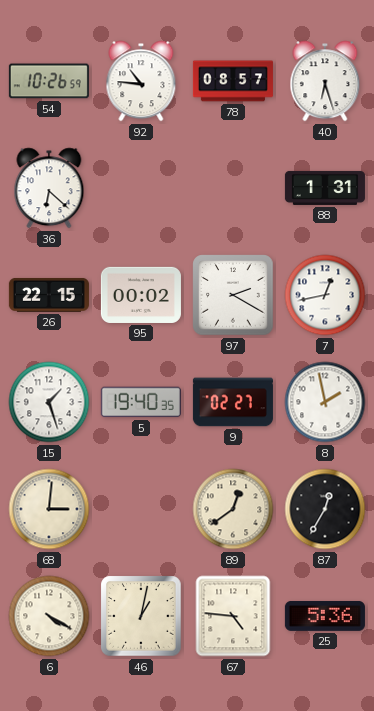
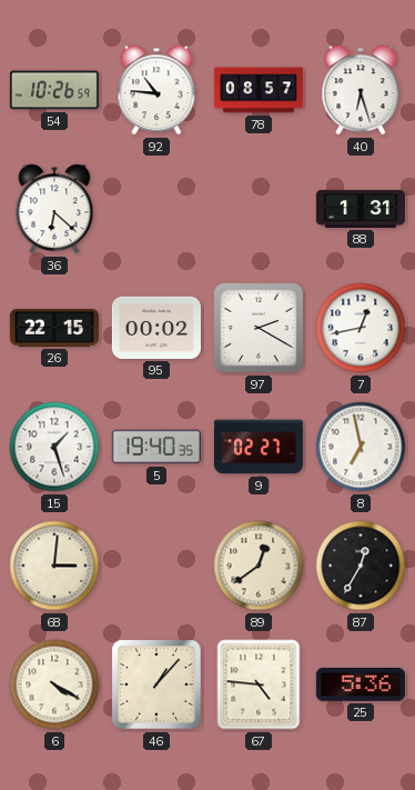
8: 1:58 -> 6:58
46: 1:02 -> 1:07
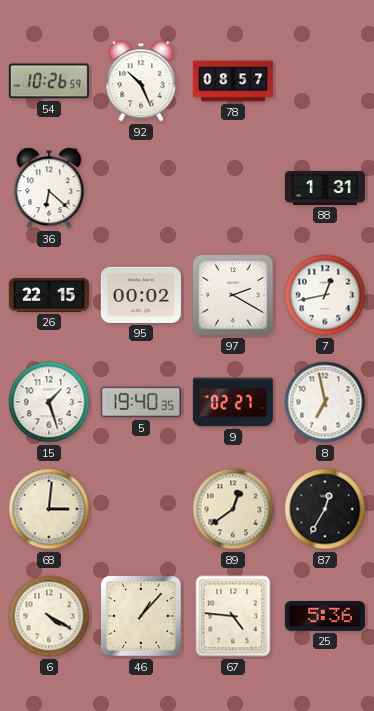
92: 10:46 -> 10:26
40: 6:27 -> none
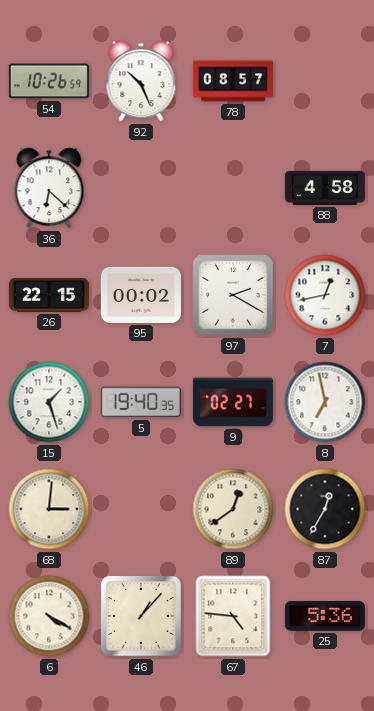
88: 1:31 -> 4:58
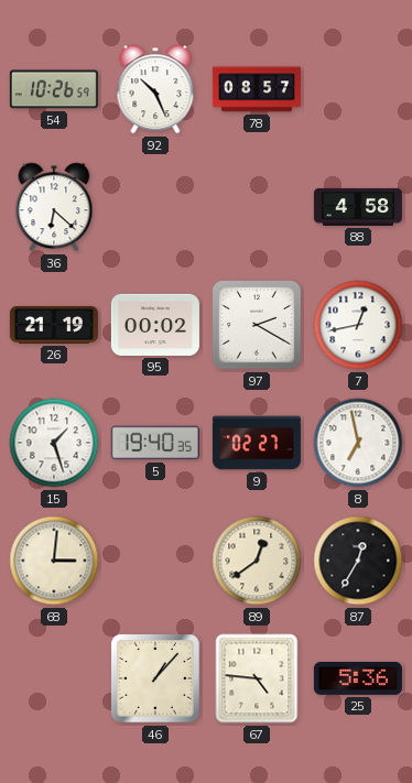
26: 22:15 -> 21:19
6: 4:20 -> none
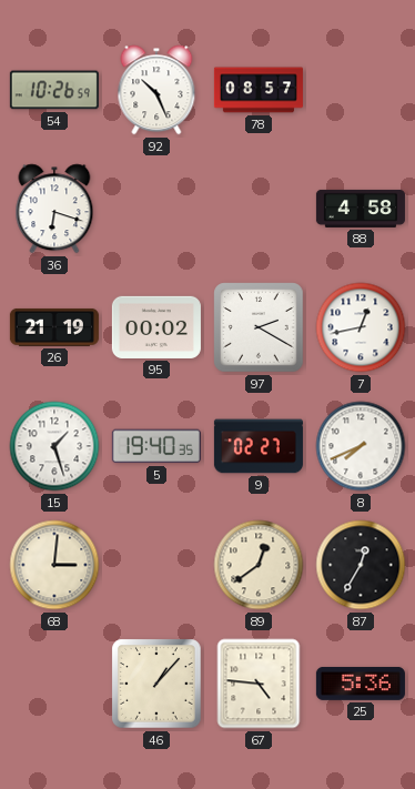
36: 6:22 -> 6:18
8: 6:58 -> 7:41
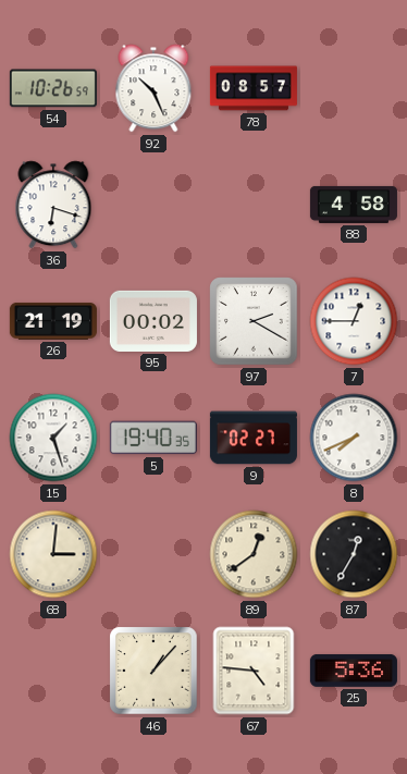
7: 12:43 -> 12:45
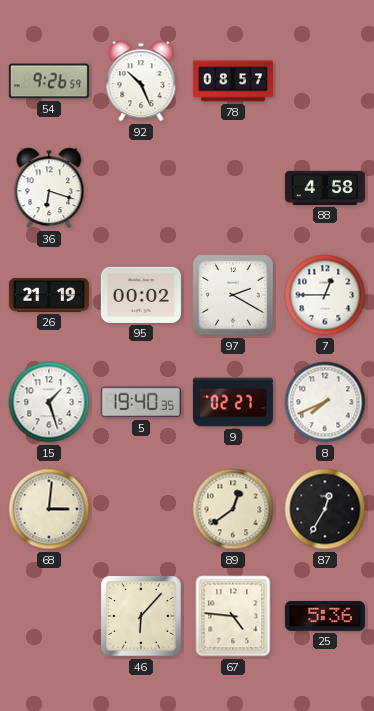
54: 10:26 -> 9:26
46: 1:07 -> 6:07
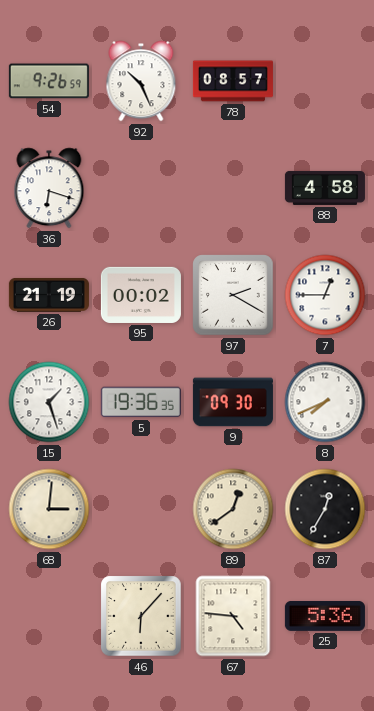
5: 19:40 -> 19:36
9: 02:27 -> 09:30
